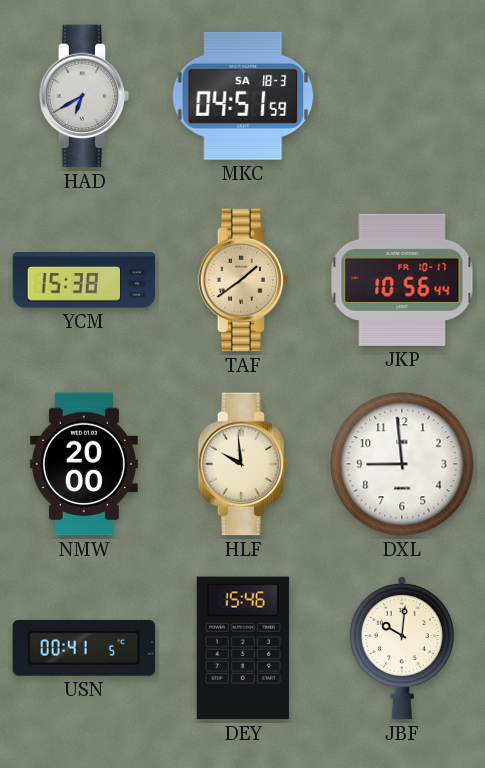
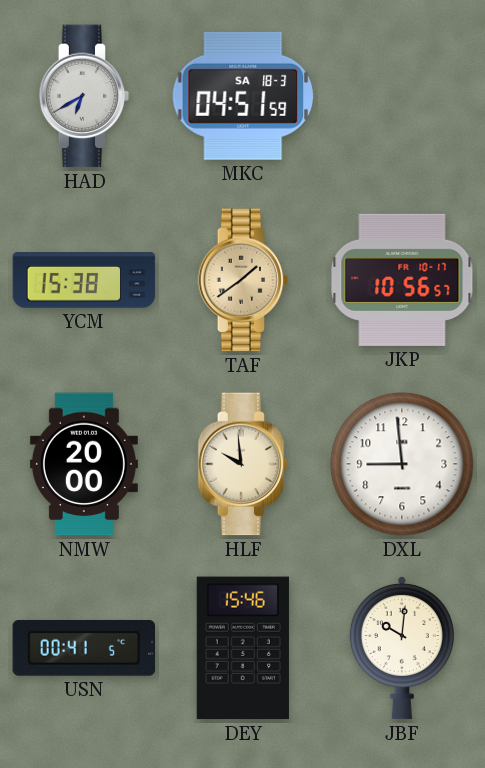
JKP: 10:56:44 -> 10:56:57
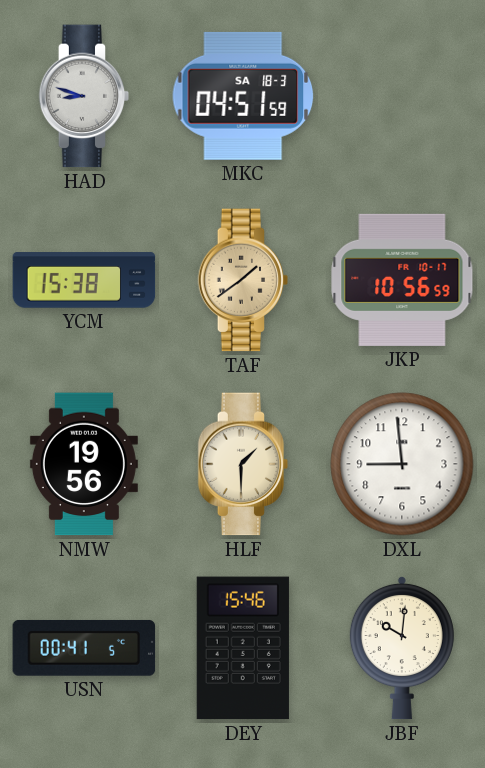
HAD: 6:40 -> 8:48
JKP: 10:56:57 -> 10:56:59
NMW: 20:00 -> 19:56
HLF: 9:59 -> 1:30
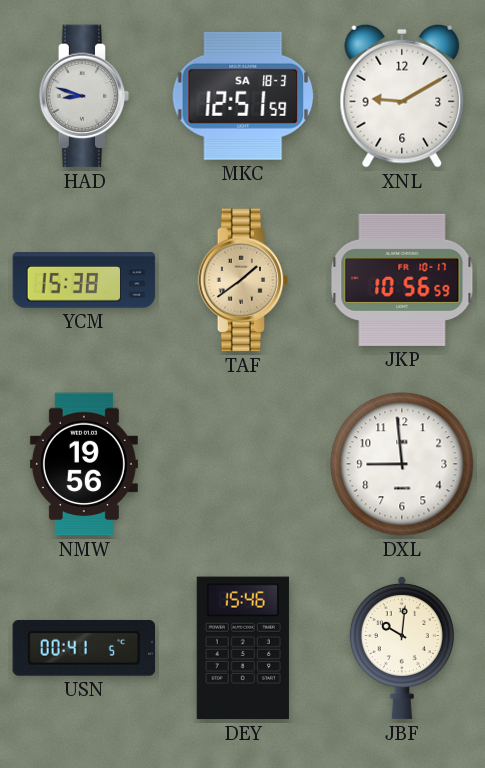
MKC: 04:51 -> 12:51
XNL: none -> 9:10
HLF: 1:30 -> none
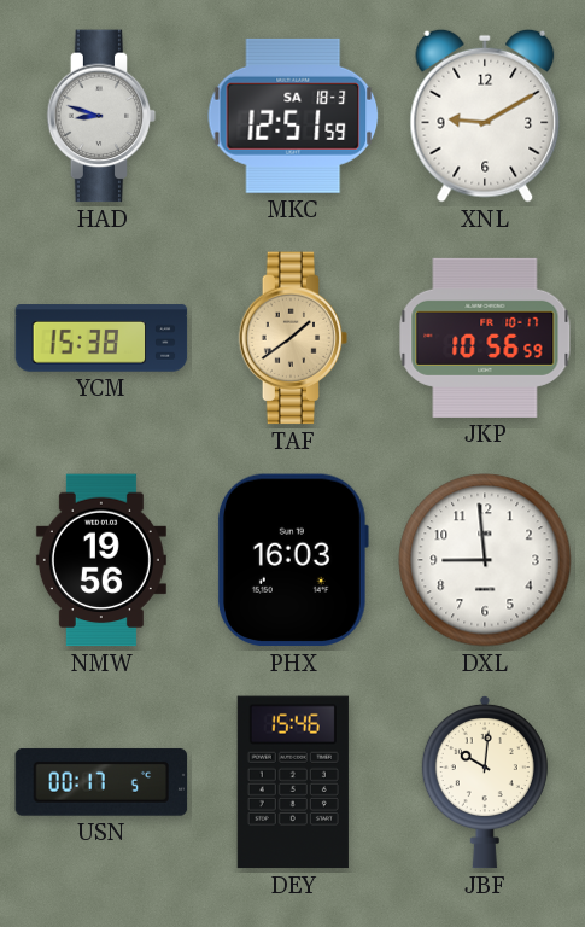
PHX: none -> 16:03
USN: 00:41 -> 00:17
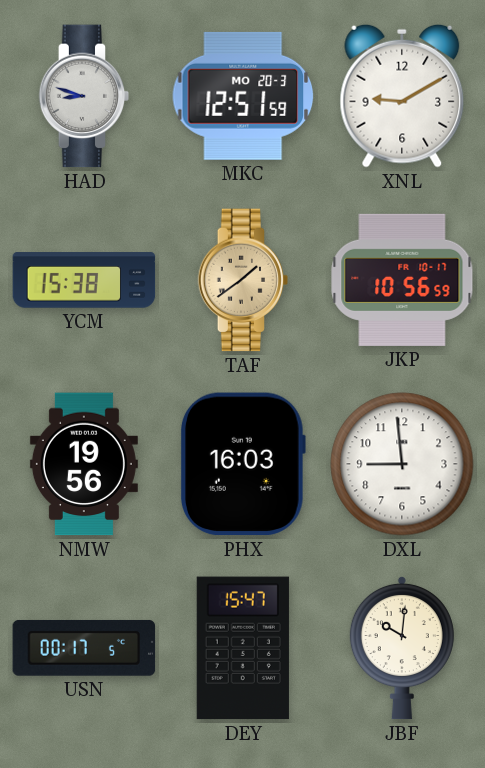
MKC date: SA 18-3 -> MO 20-3
DEY: 15:46 -> 15:47
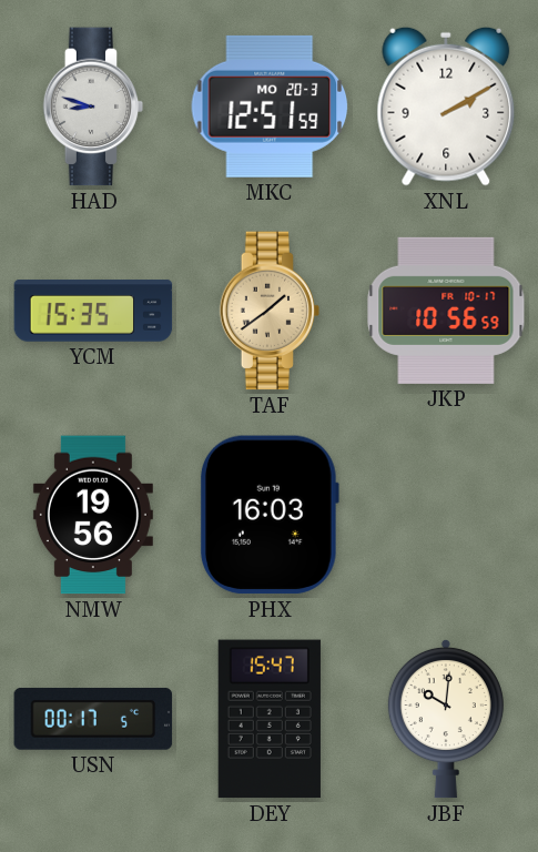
XNL: 9:10 -> 2:10
YCM: 15:38 -> 15:35
DXL: 8:59 -> none
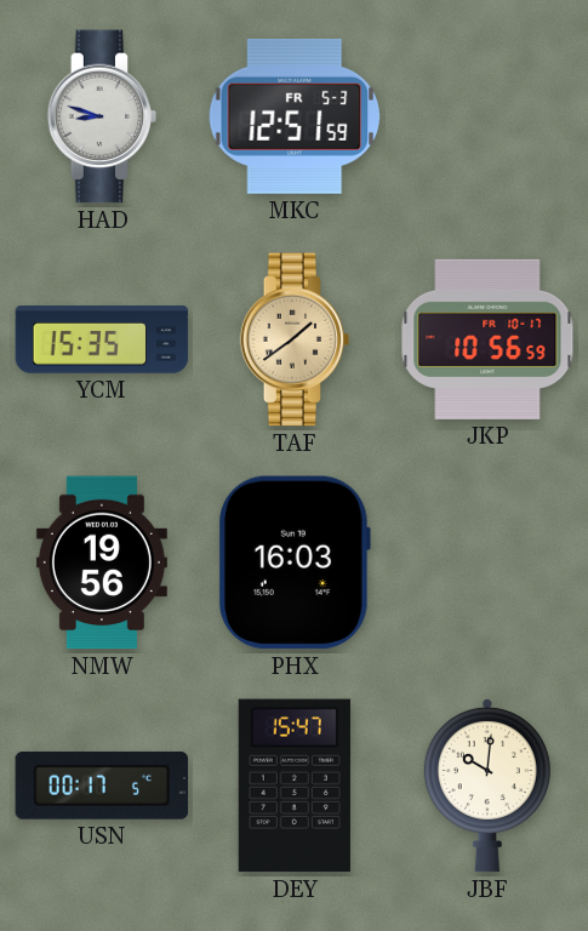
MKC date: MO 20-3 -> FR 5-3
XNL: 2:10 -> none
